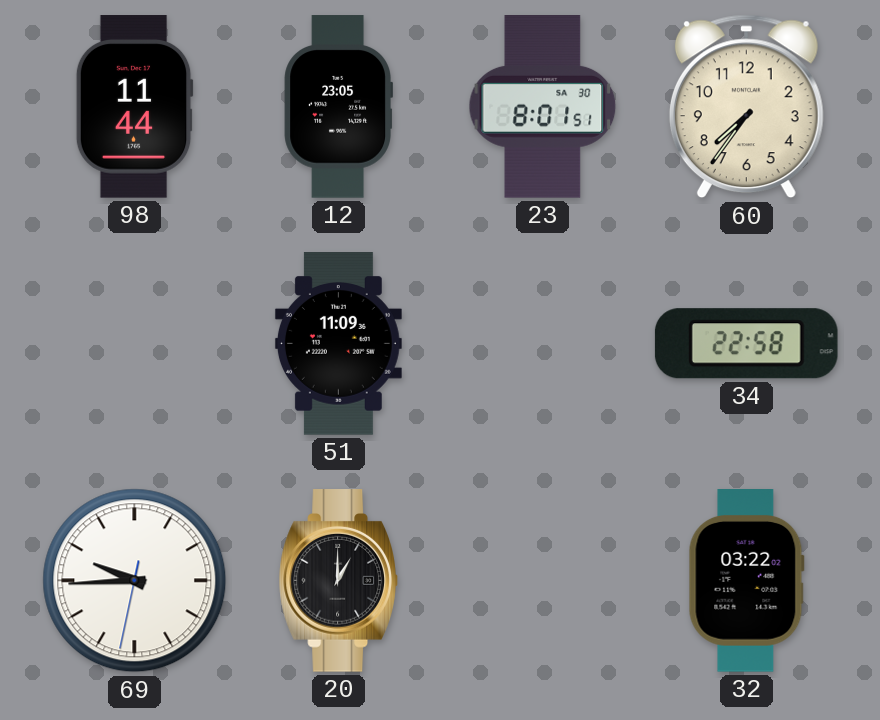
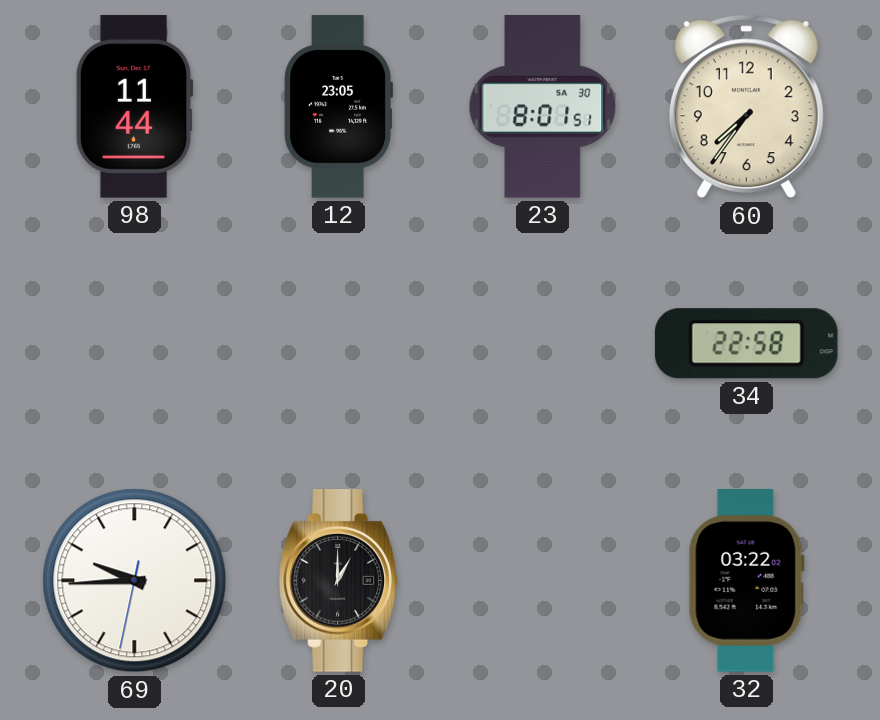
51: 11:09 -> none
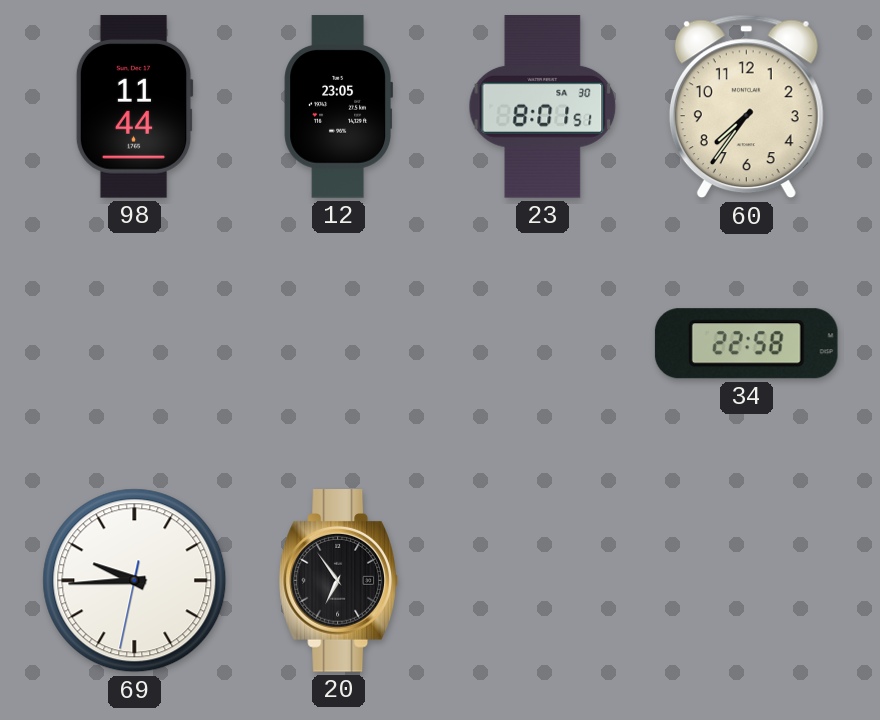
20: 1:00 -> 6:54
32: 03:22 -> none
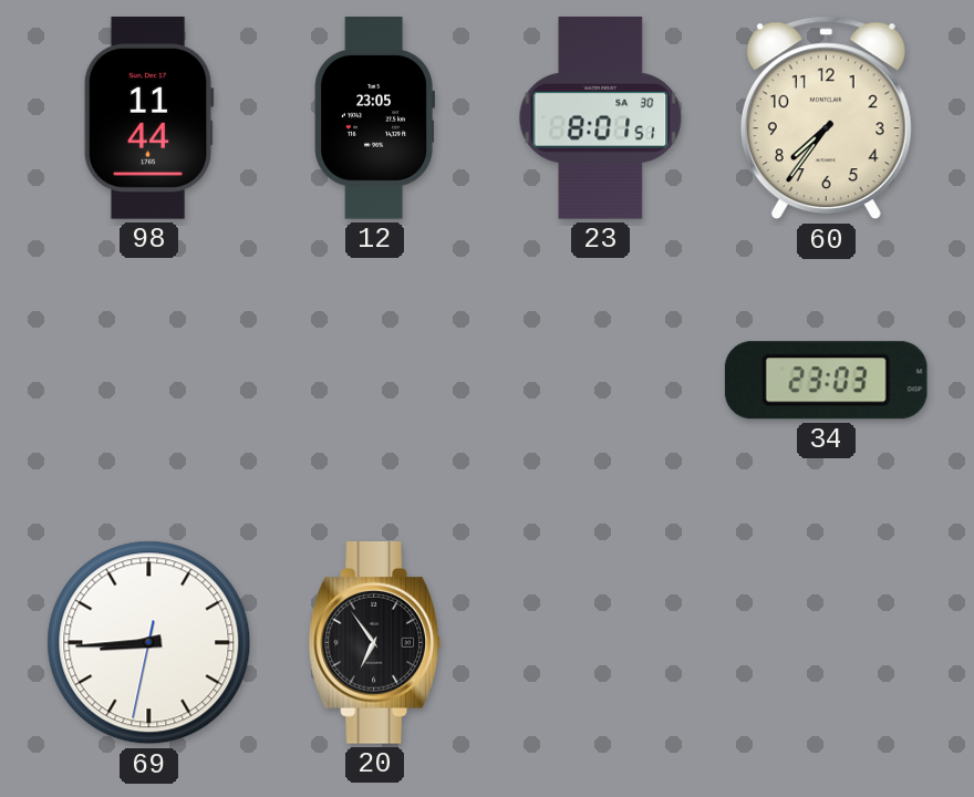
34: 22:58 -> 23:03
69: 9:44 -> 8:44
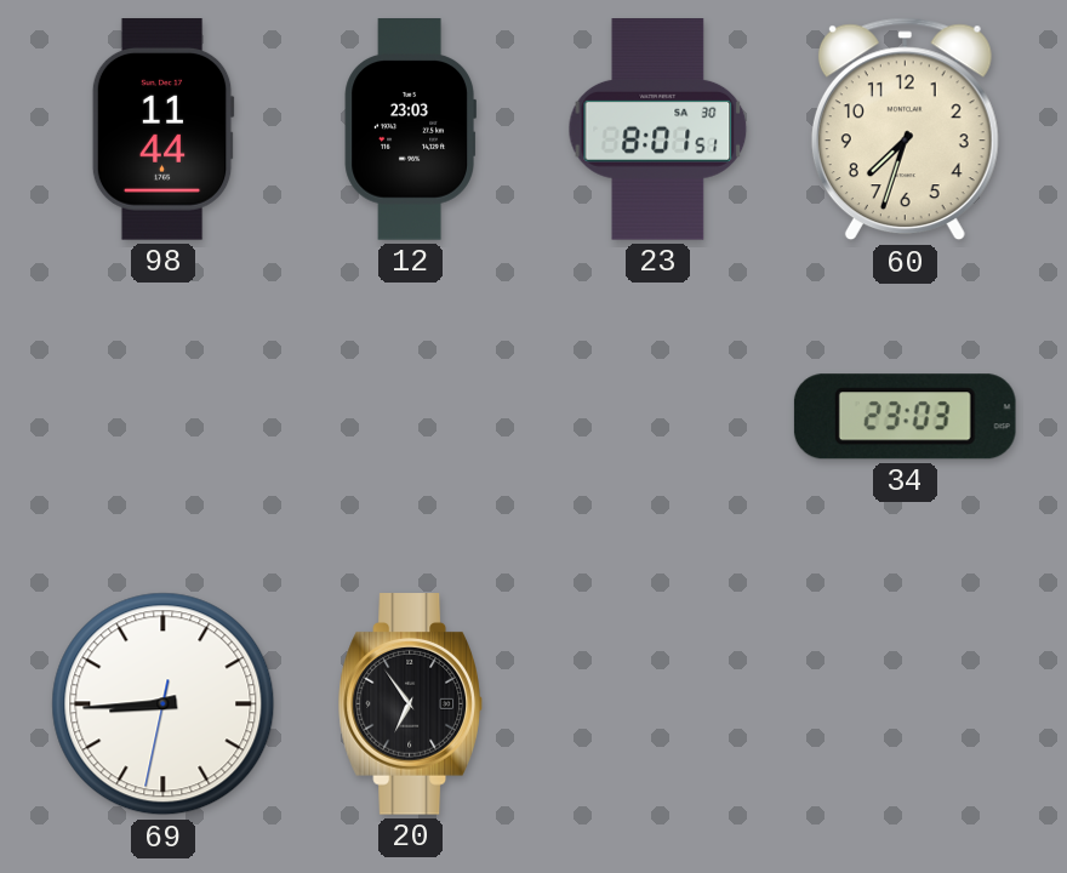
12: 23:05 -> 23:03
60: 7:36 -> 7:33
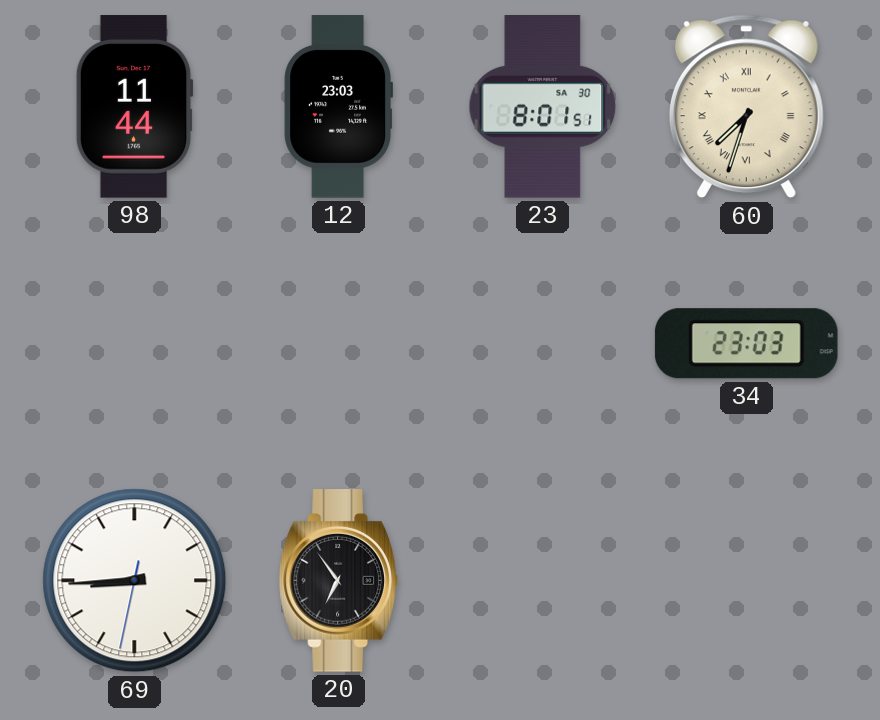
60 numerals: Arabic -> Roman
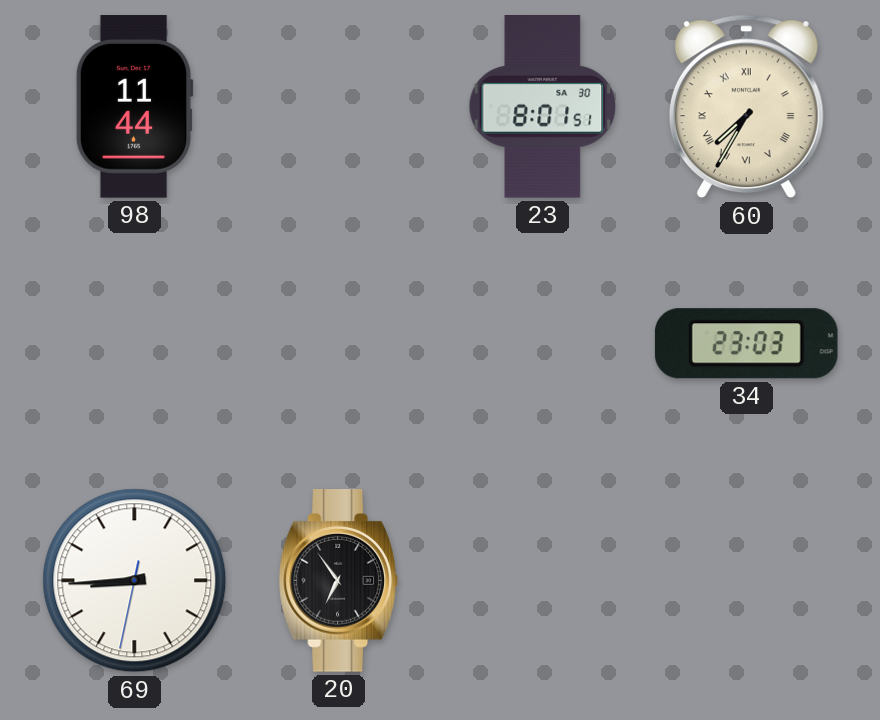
12: 23:03 -> none
60: 7:33 -> 7:35
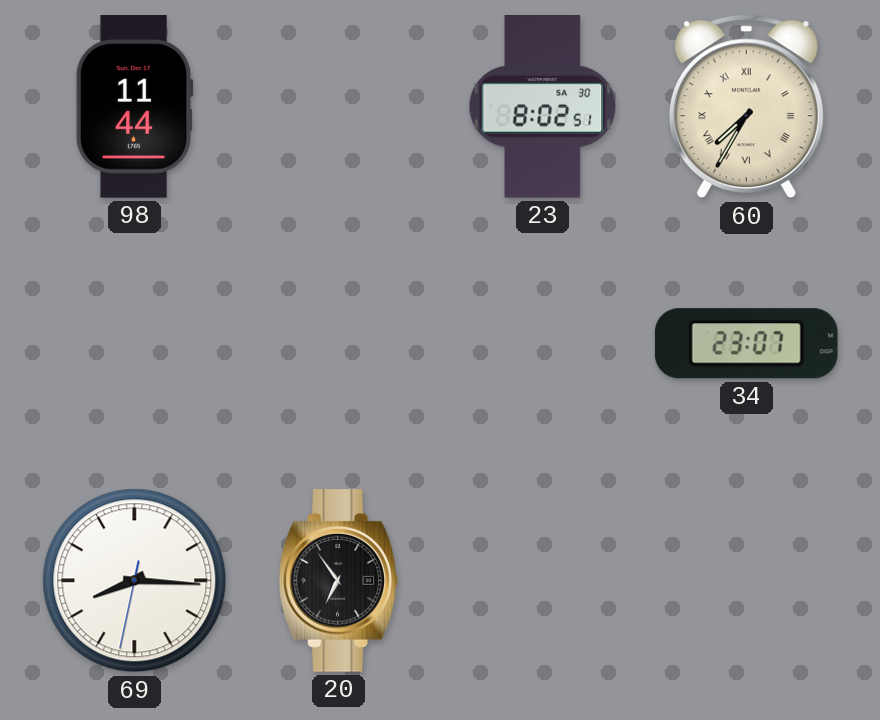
23: 8:01 -> 8:02
34: 23:03 -> 23:07
69: 8:44 -> 8:15
